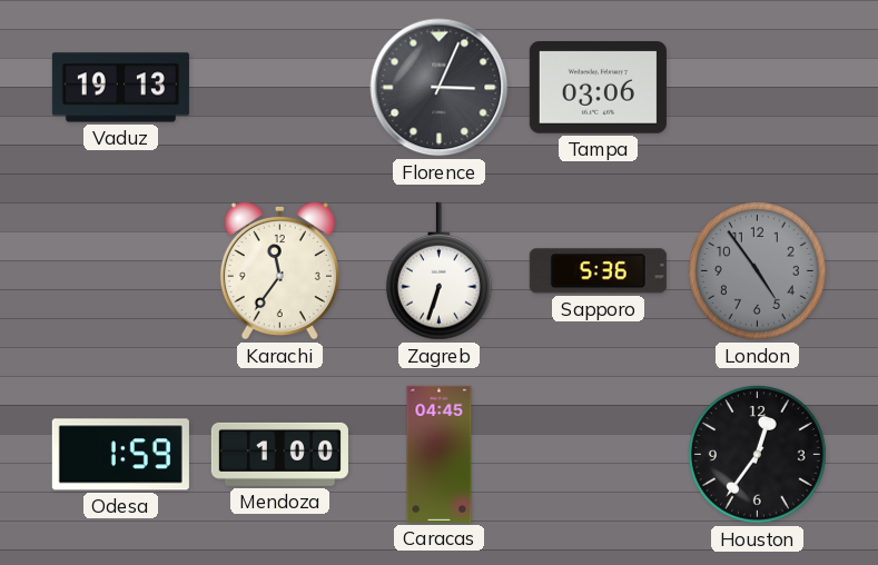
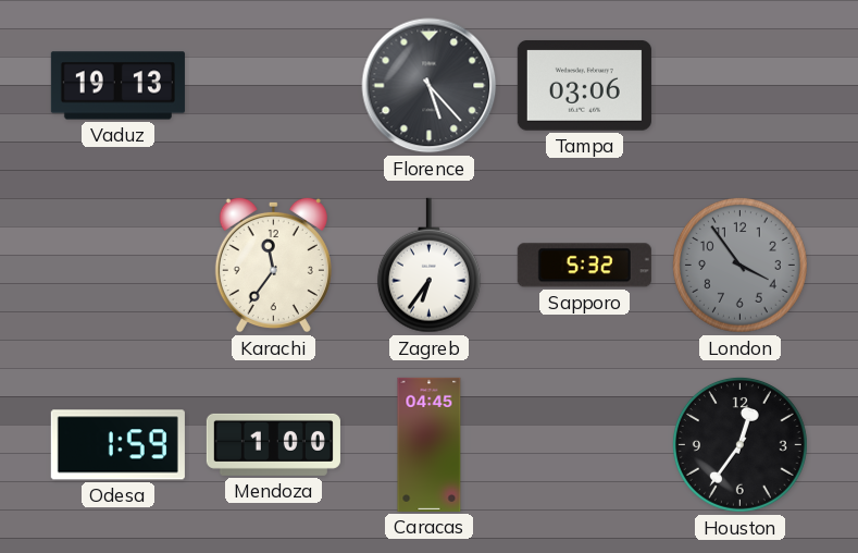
Florence: 3:04 -> 5:23
Zagreb: 6:33 -> 6:36
Sapporo: 5:36 -> 5:32
London: 4:54 -> 3:54
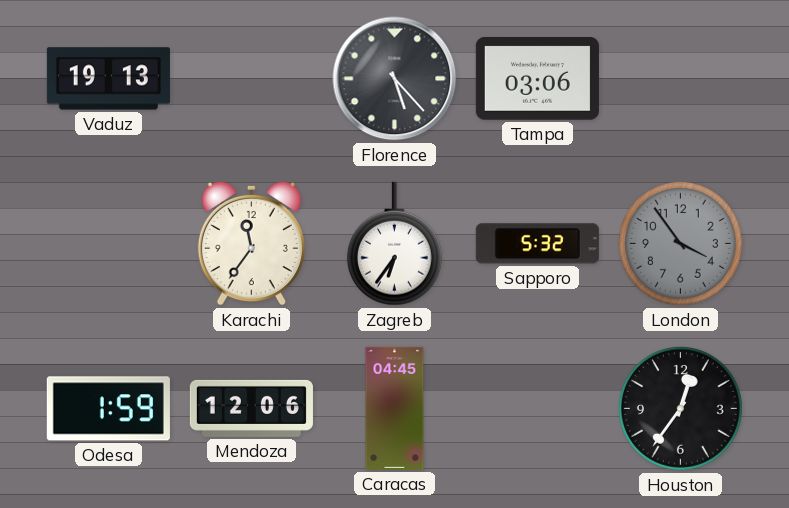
Mendoza: 1:00 -> 12:06
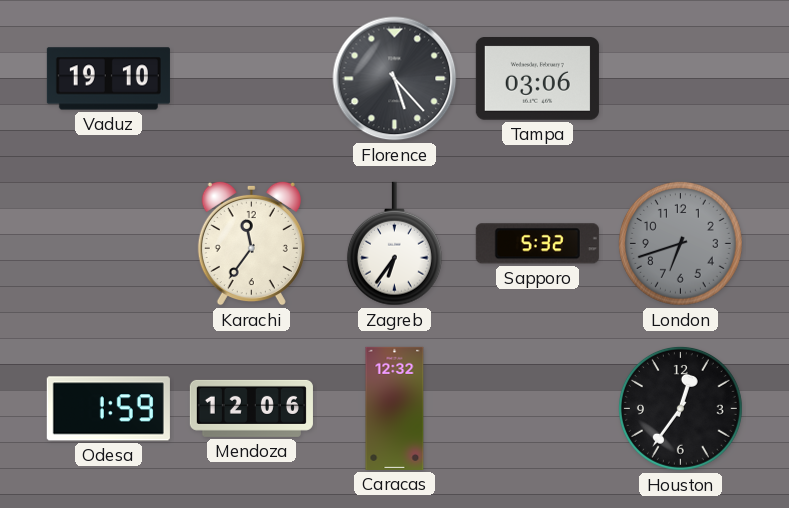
Vaduz: 19:13 -> 19:10
London: 3:54 -> 6:42
Caracas: 04:45 -> 12:32
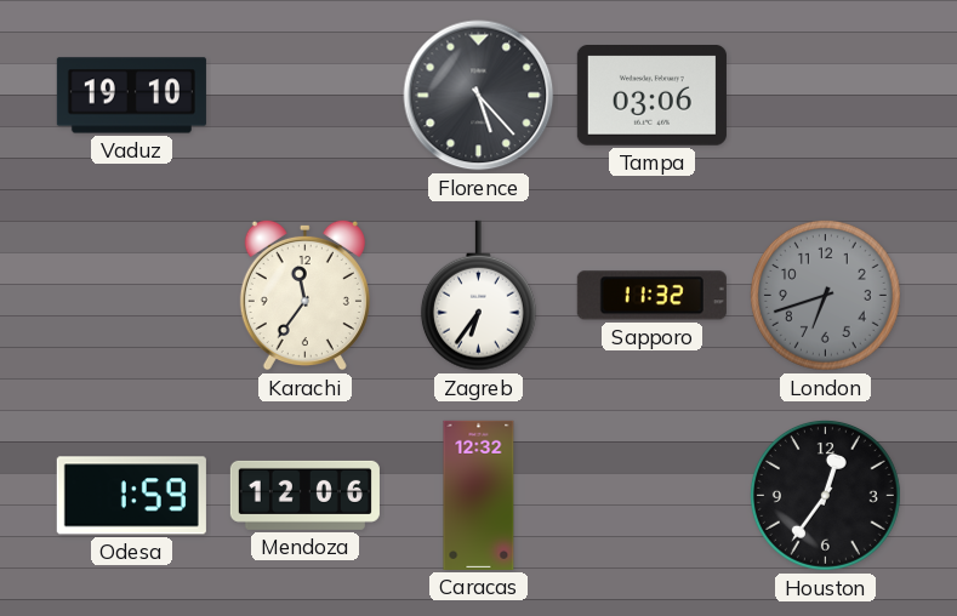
Sapporo: 5:32 -> 11:32
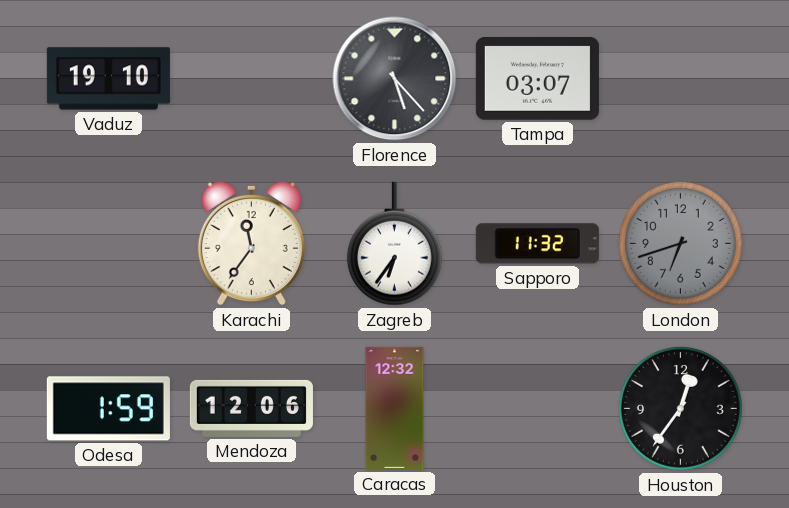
Tampa: 03:06 -> 03:07
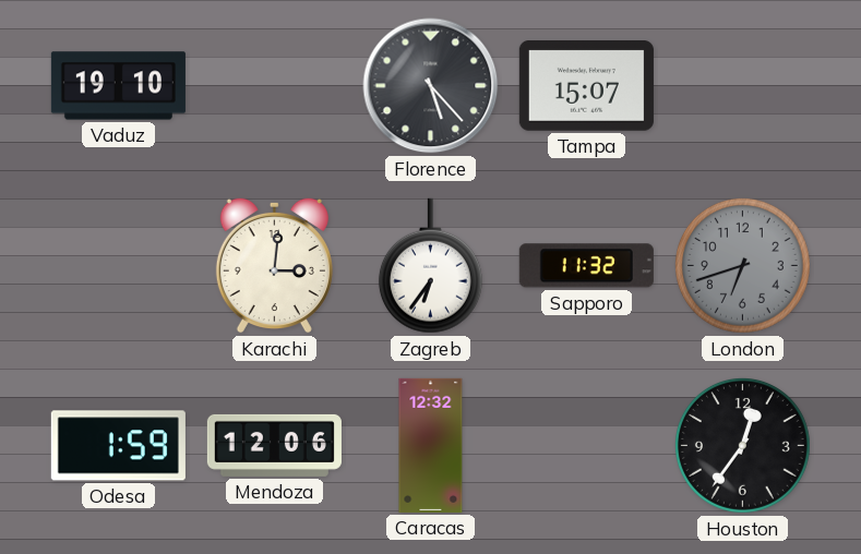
Tampa: 03:07 -> 15:07
Karachi: 11:36 -> 3:01
